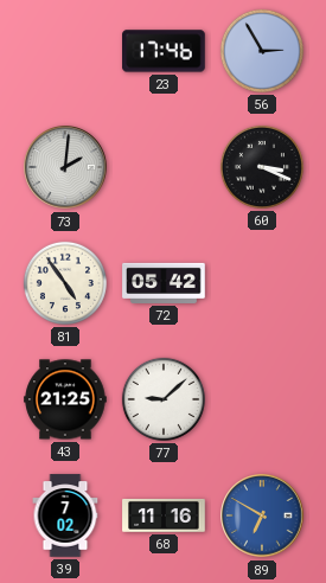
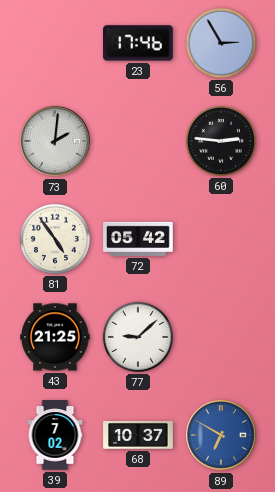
60: 3:19 -> 2:46
68: 11:16 -> 10:37
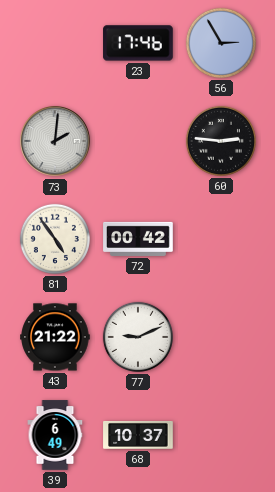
72: 05:42 -> 00:42
43: 21:25 -> 21:22
77: 9:08 -> 9:11
39: 7:02 -> 6:49
89: 6:50 -> none
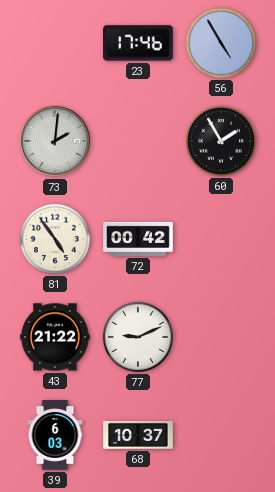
56: 2:55 -> 4:55
60: 2:46 -> 1:55
39: 6:49 -> 6:03
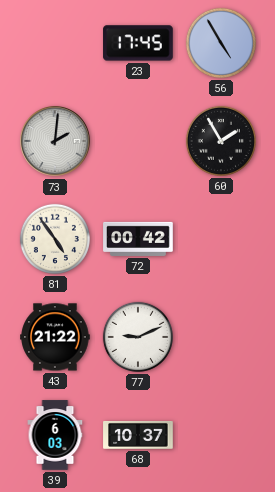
23: 17:46 -> 17:45
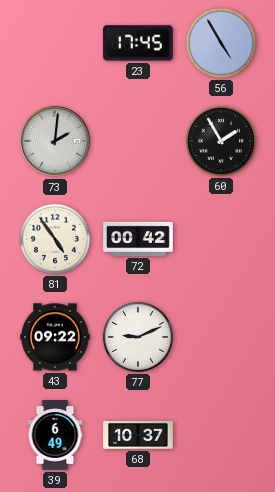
43: 21:22 -> 09:22
39: 6:03 -> 6:49
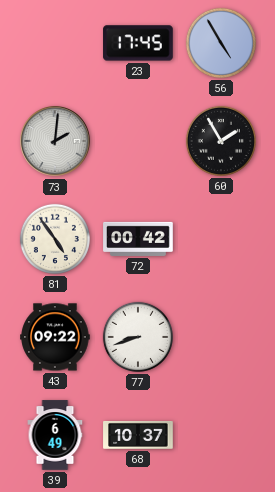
77: 9:11 -> 8:42
